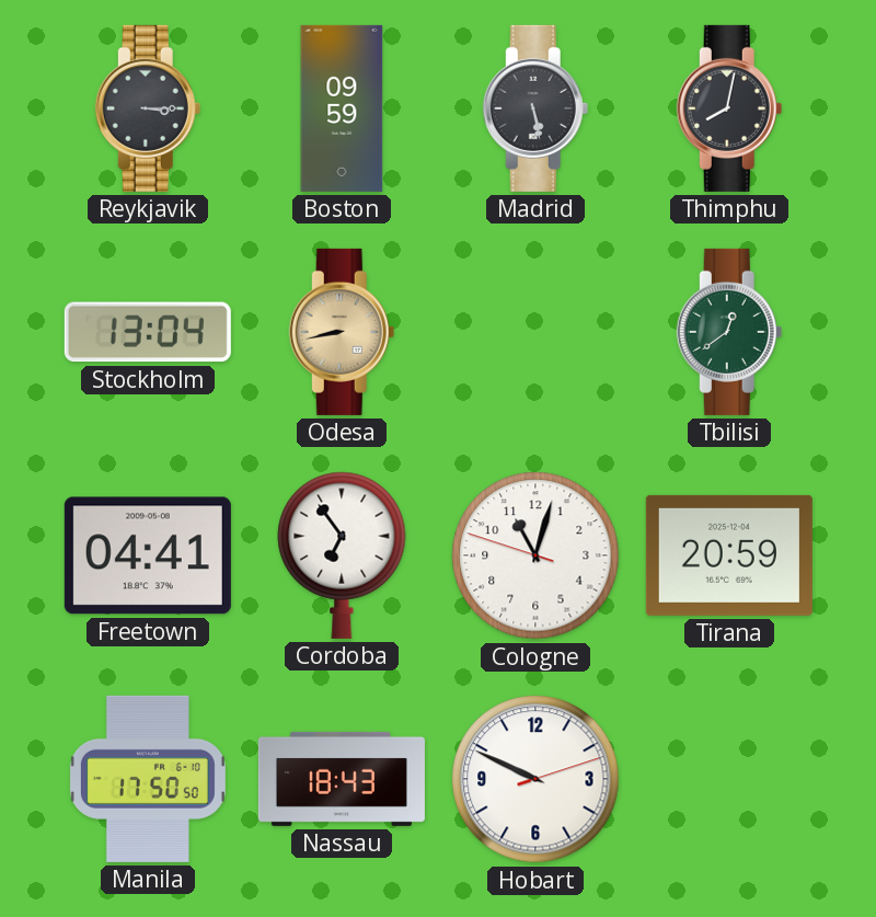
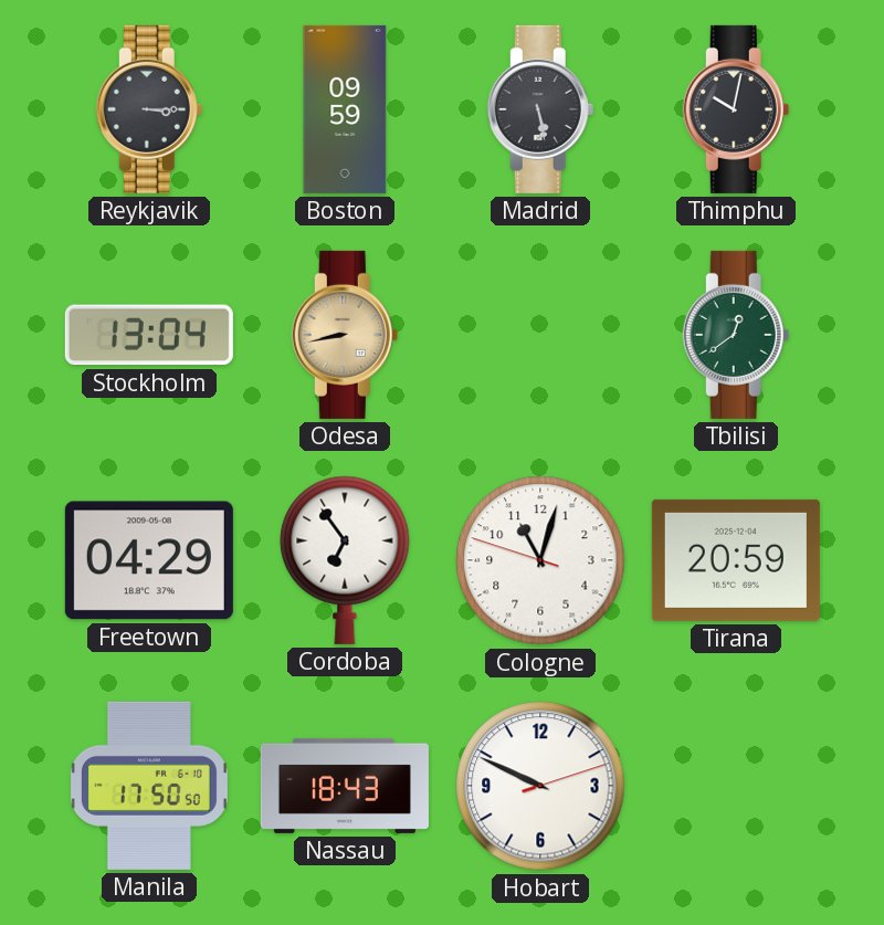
Thimphu: 8:02 -> 10:02
Freetown: 04:41 -> 04:29
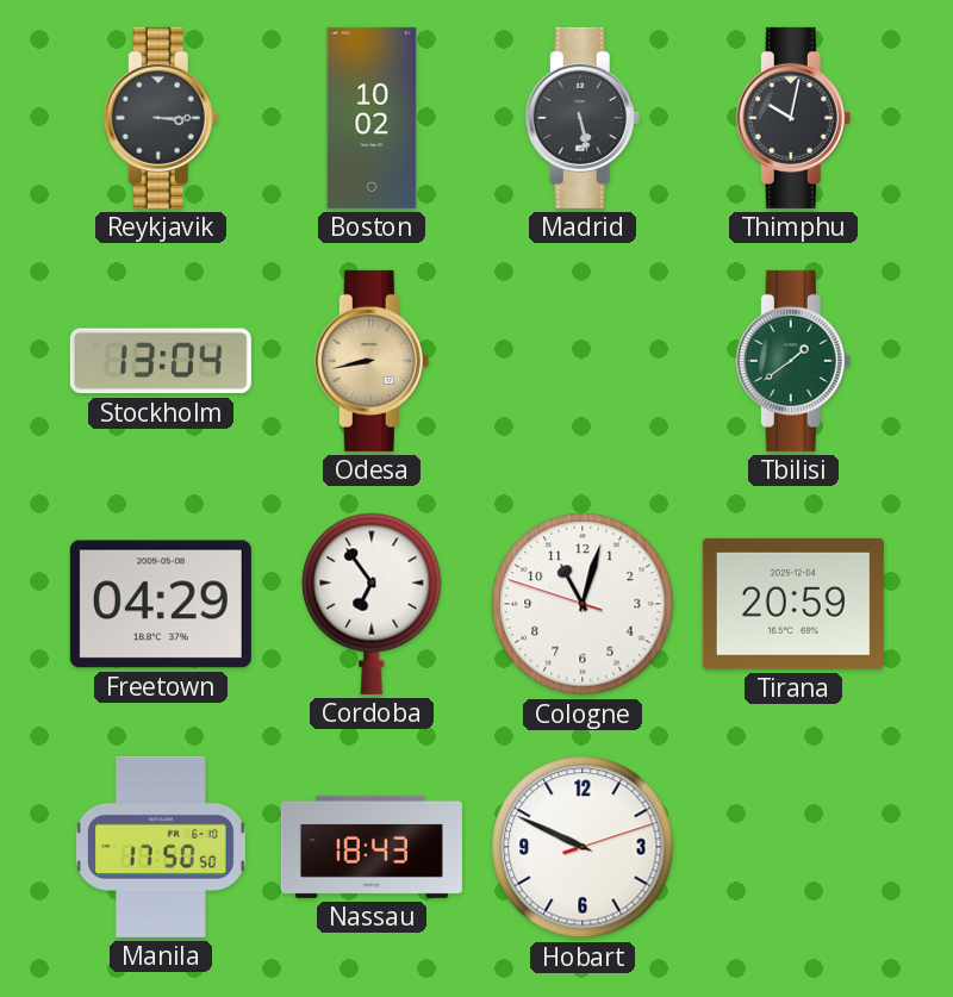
Boston: 09:59 -> 10:02
Tbilisi: 12:39 -> 1:39
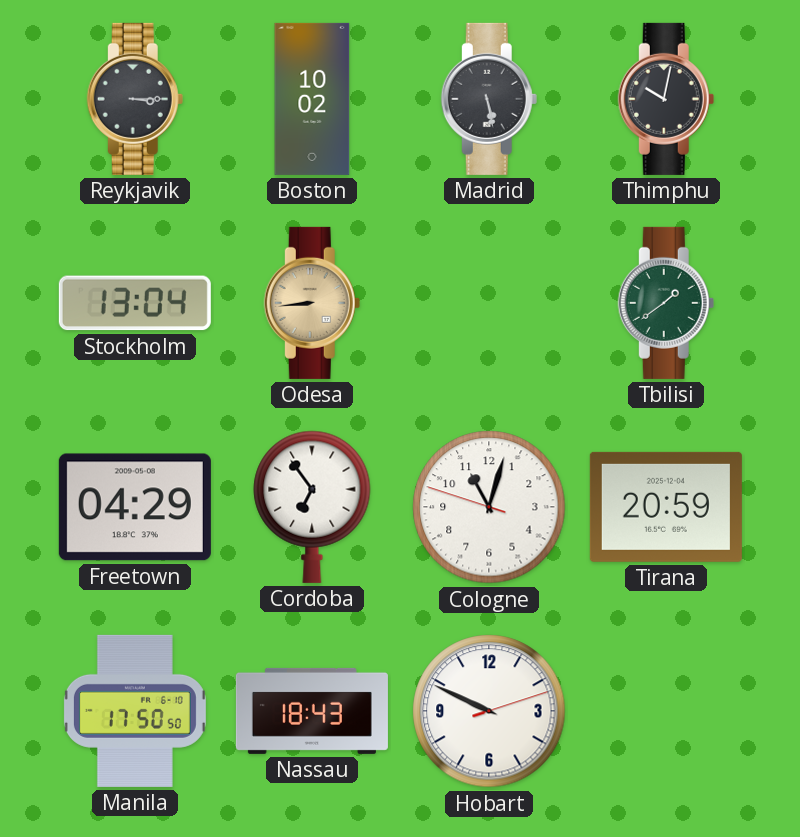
Odesa: 8:43 -> 8:44
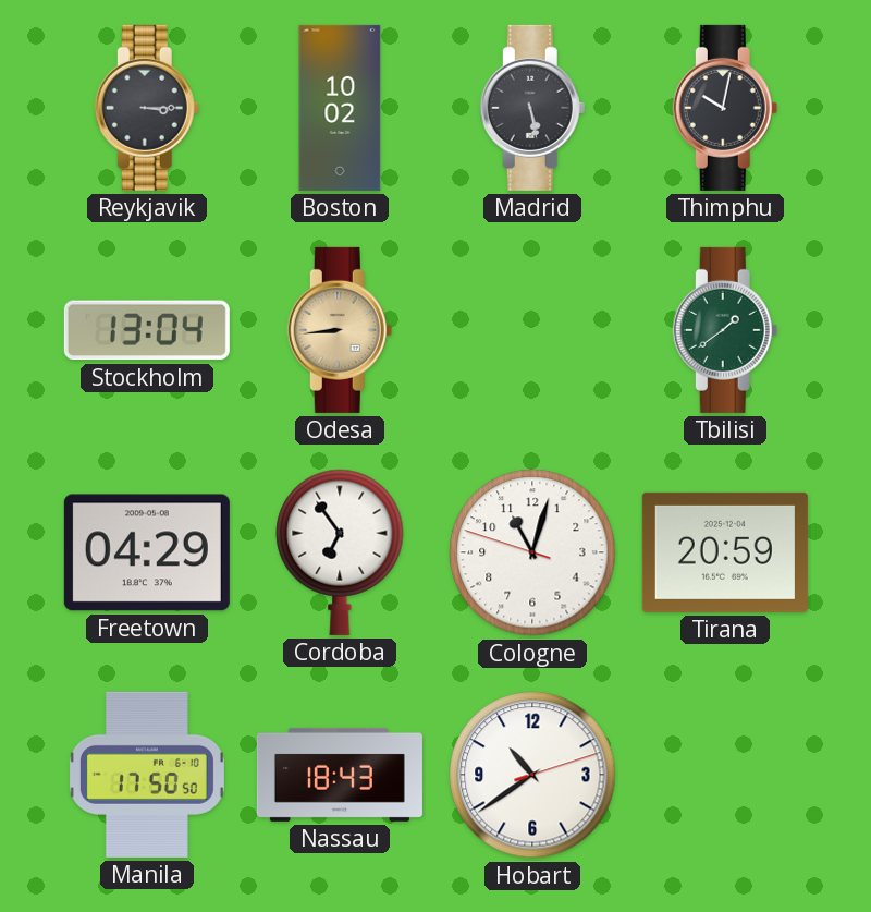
Hobart: 9:49 -> 10:39
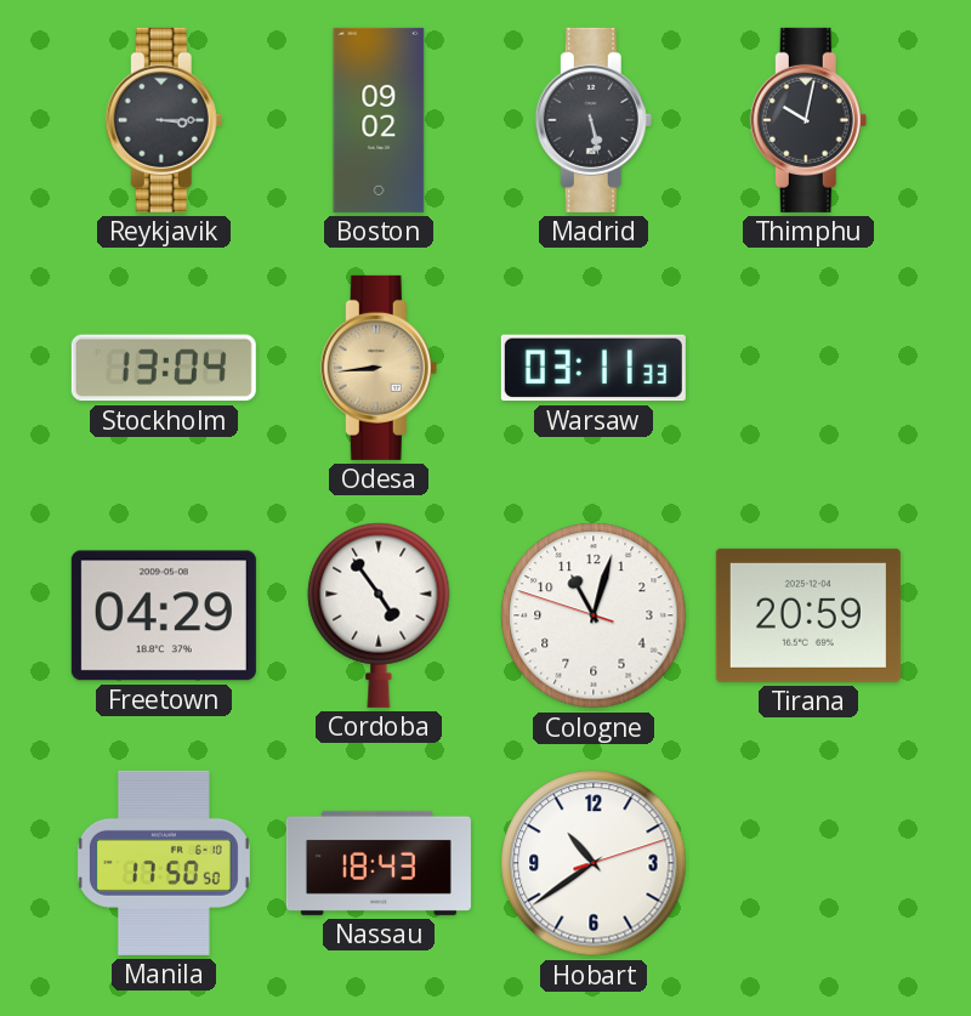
Boston: 10:02 -> 09:02
Warsaw: none -> 03:11
Tbilisi: 1:39 -> none
Cordoba: 6:54 -> 4:54
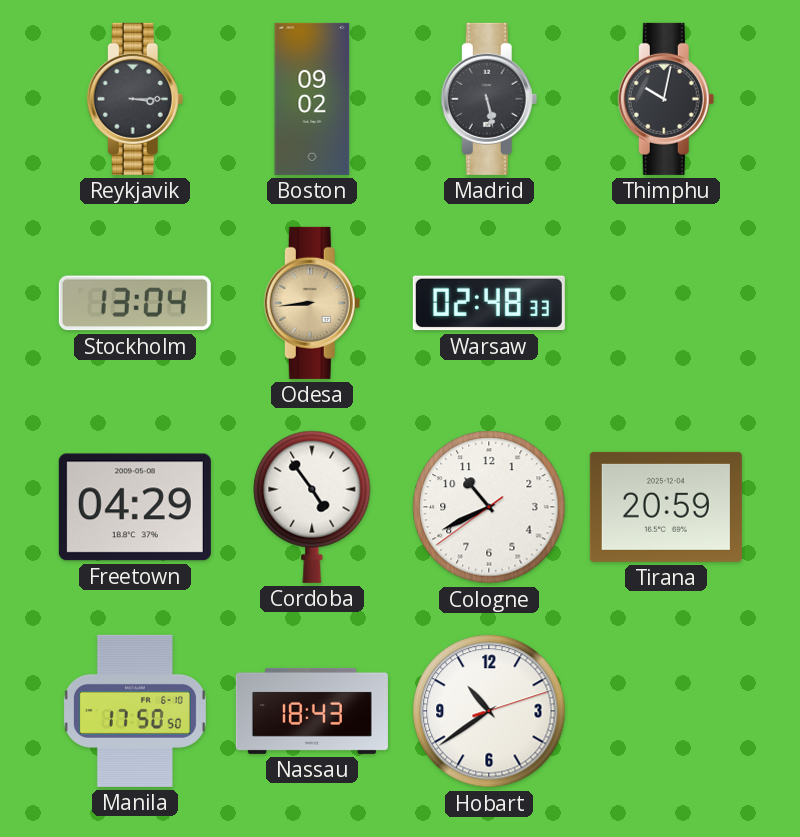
Warsaw: 03:11 -> 02:48
Cologne: 11:02 -> 10:40
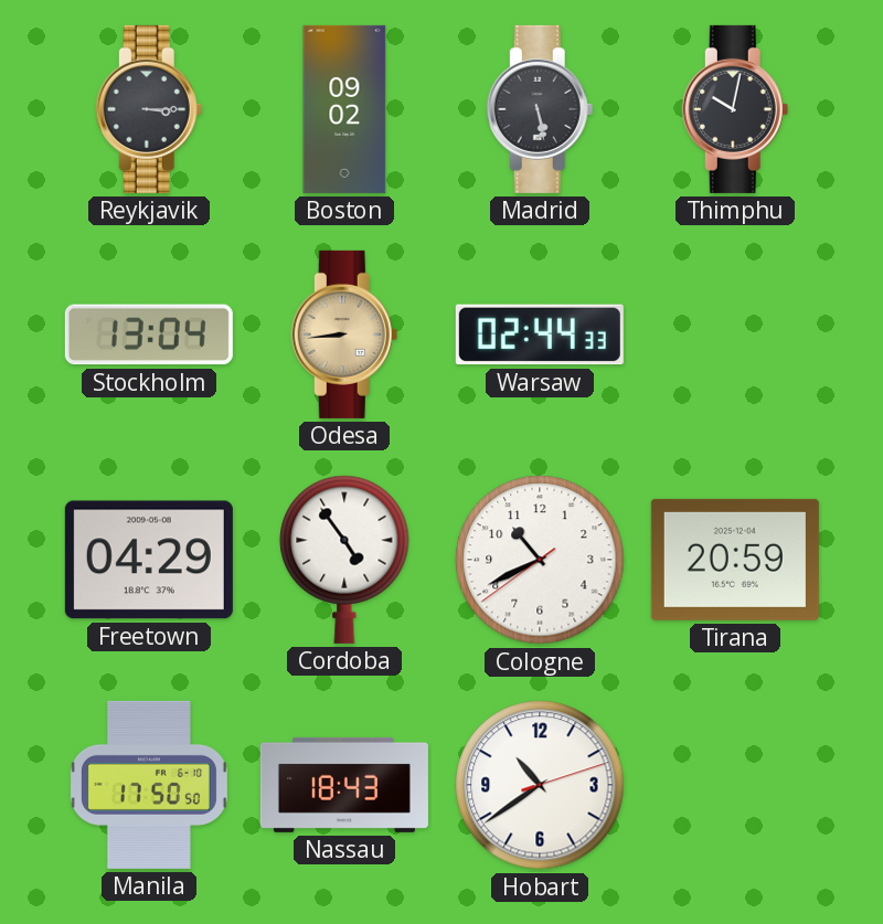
Warsaw: 02:48 -> 02:44
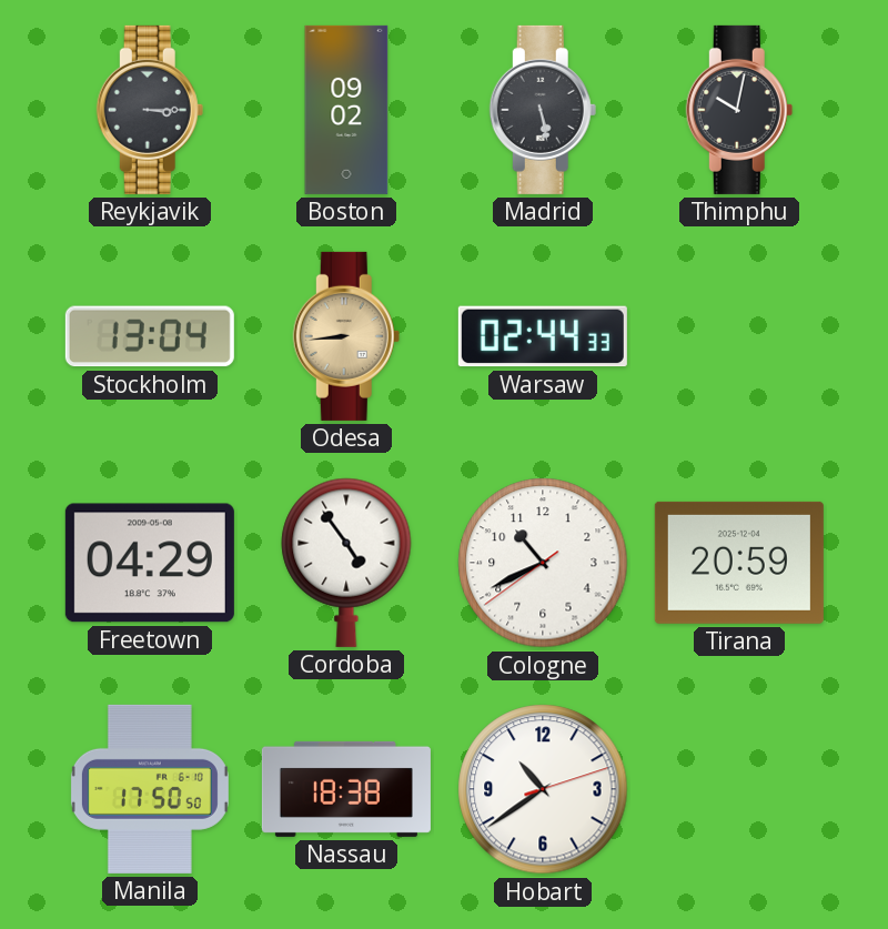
Nassau: 18:43 -> 18:38
